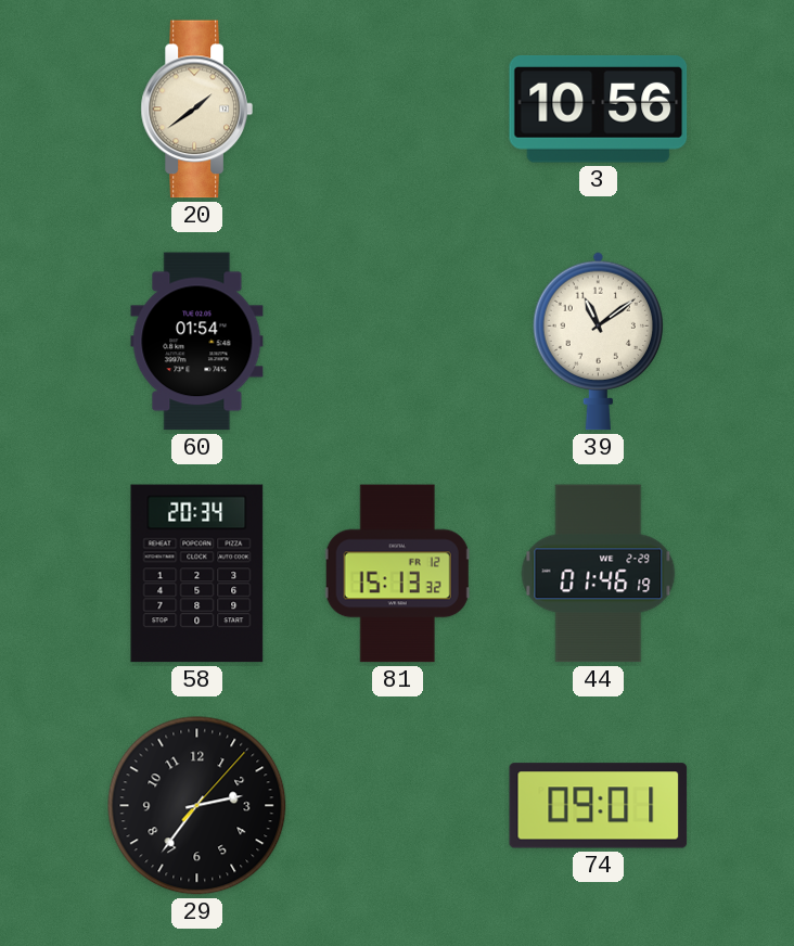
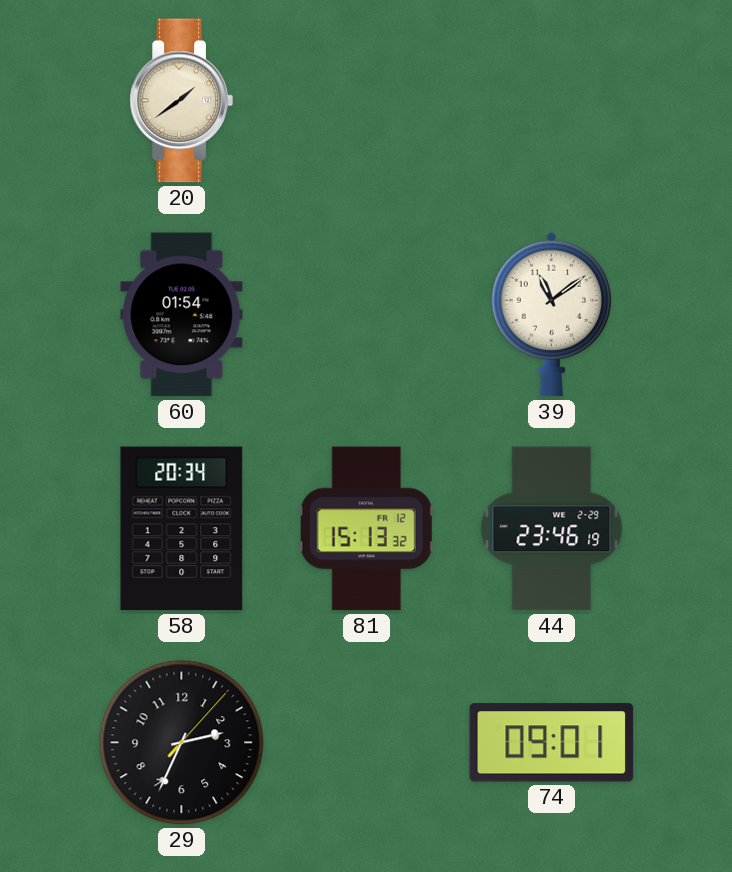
3: 10:56 -> none
44: 01:46 -> 23:46
29: 2:36 -> 2:34
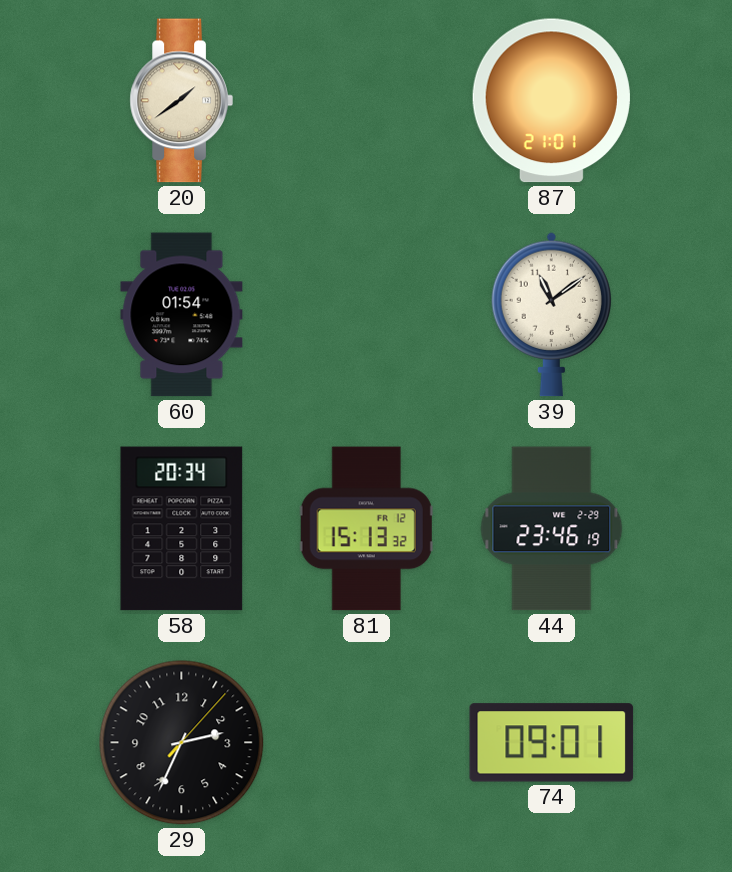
87: none -> 21:01
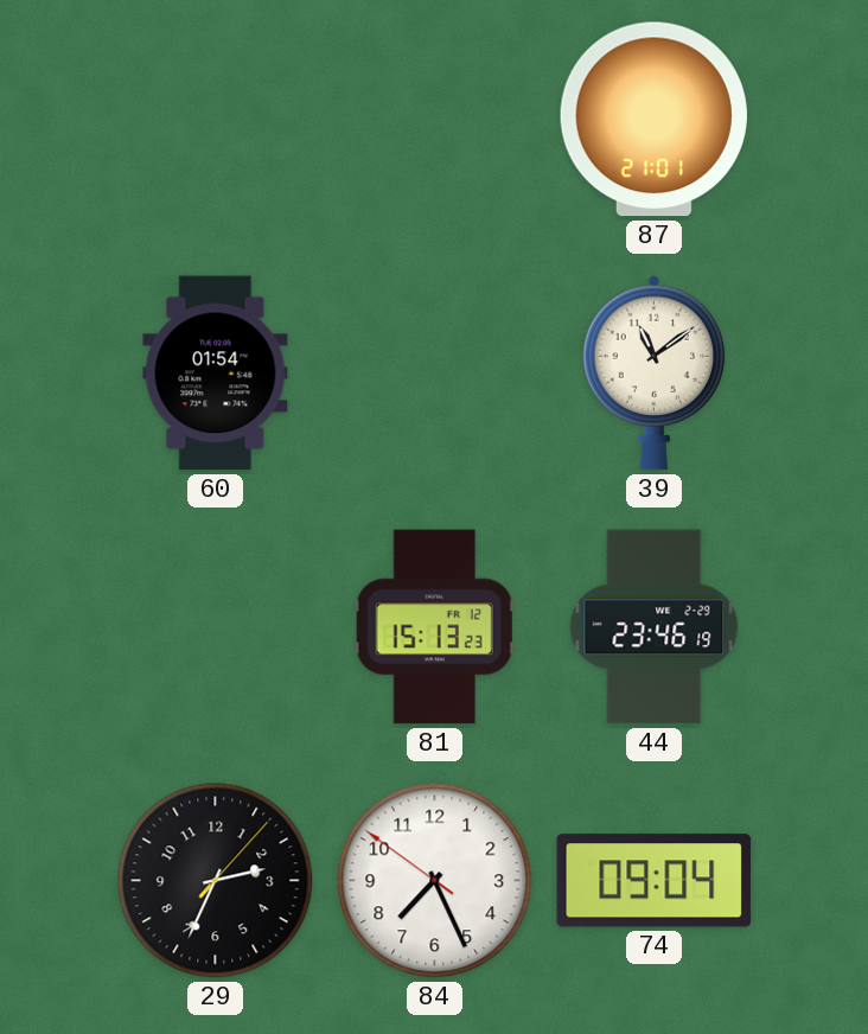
20: 1:39 -> none
58: 20:34 -> none
81: 15:13:32 -> 15:13:23
84: none -> 7:25
74: 09:01 -> 09:04
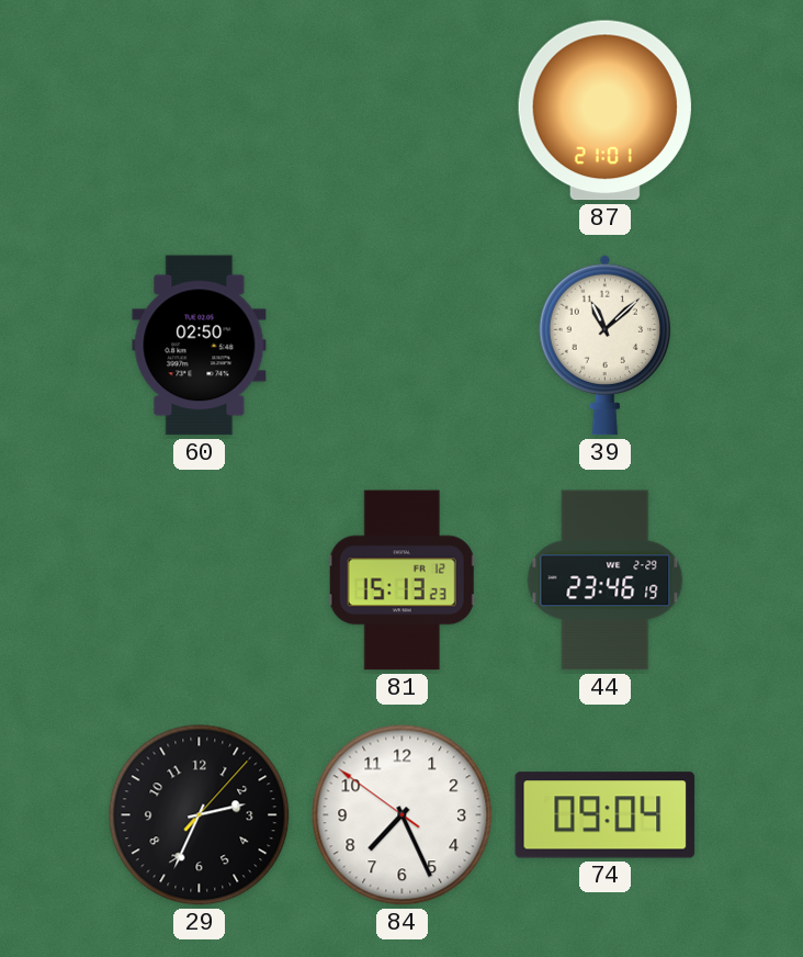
60: 01:54 -> 02:50
39: 11:09 -> 11:08
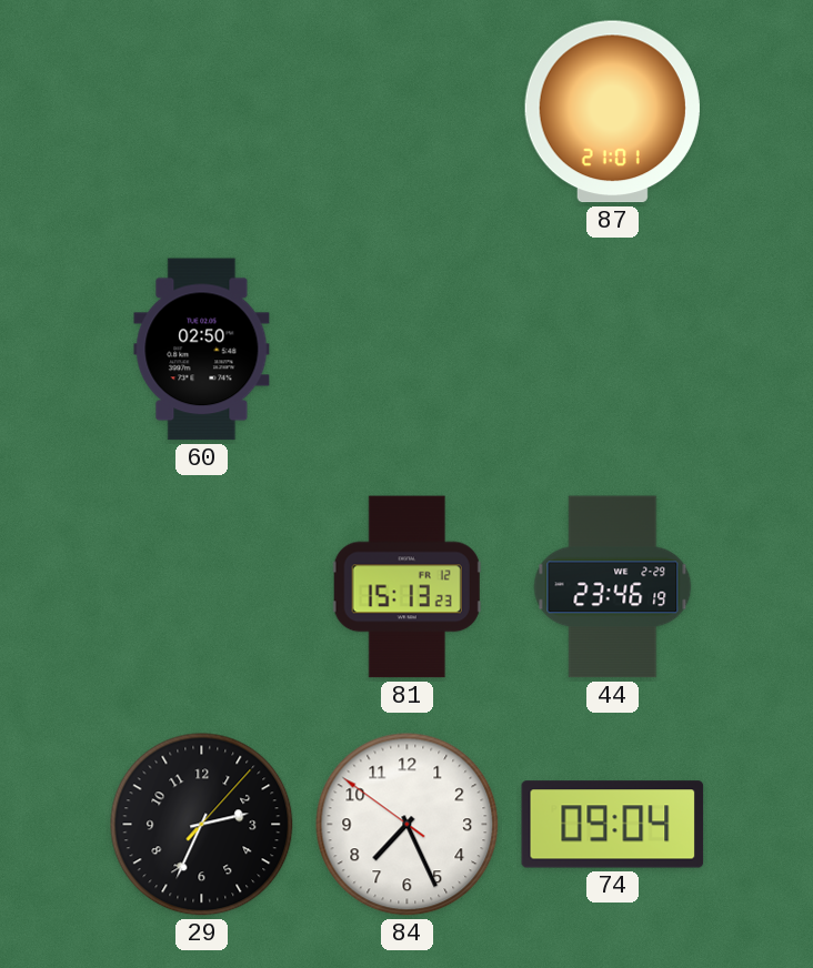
39: 11:08 -> none
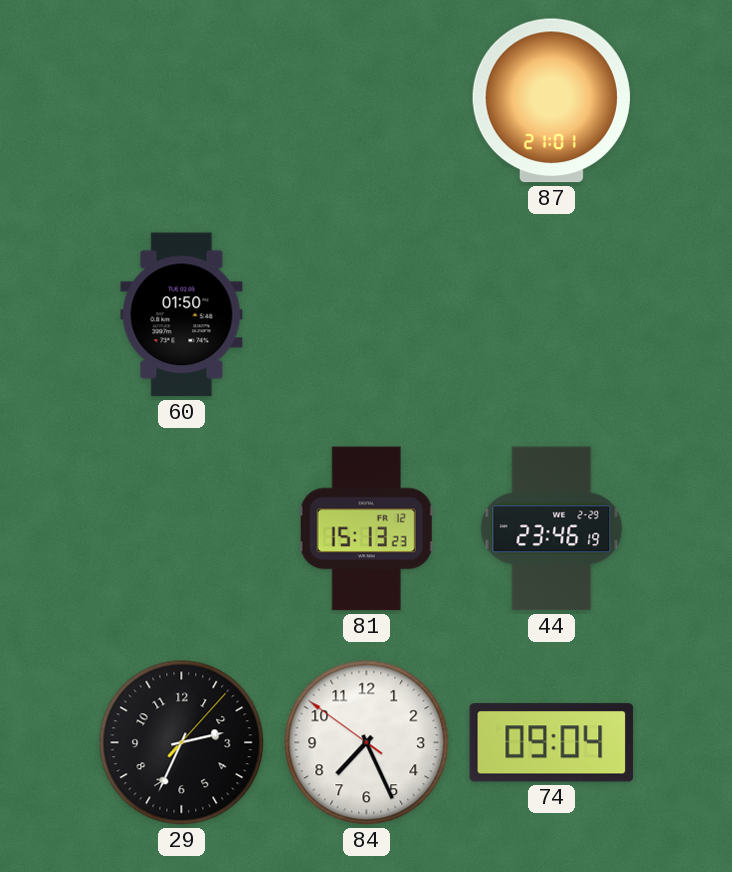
60: 02:50 -> 01:50
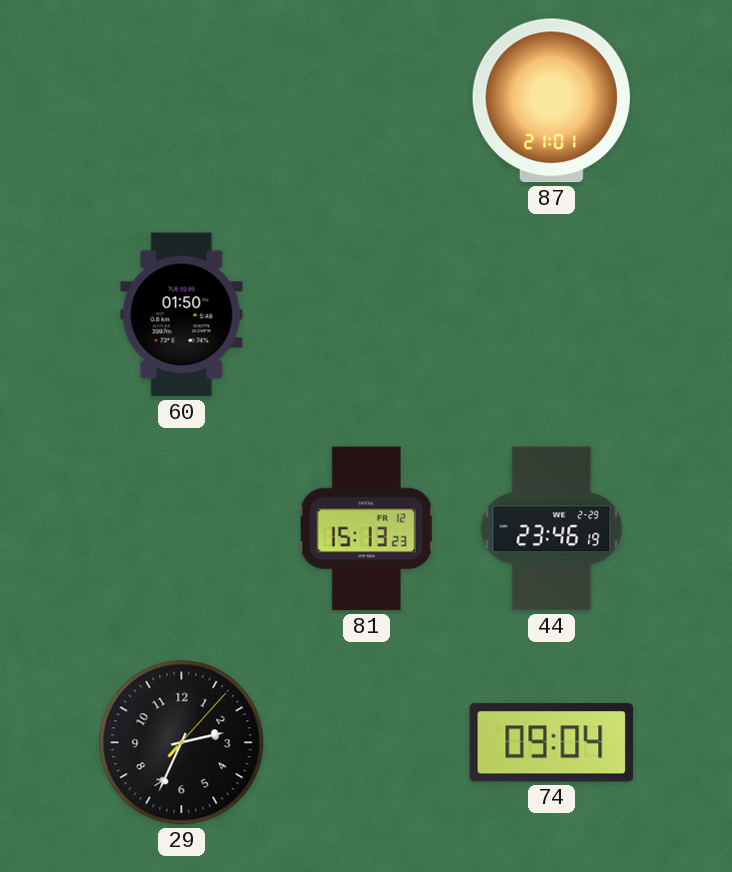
84: 7:25 -> none
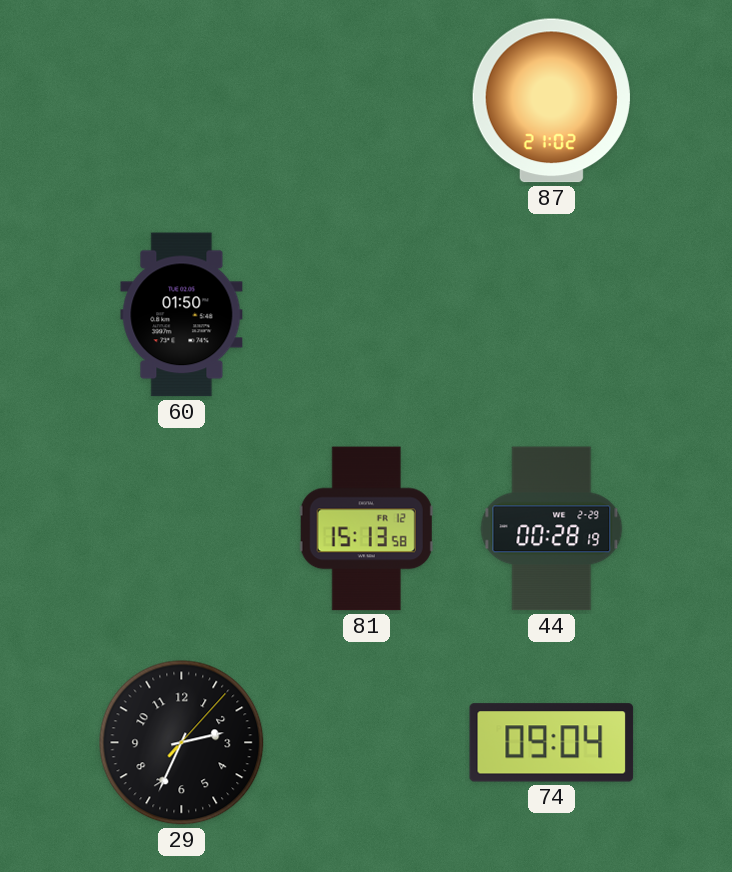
87: 21:01 -> 21:02
81: 15:13:23 -> 15:13:58
44: 23:46 -> 00:28
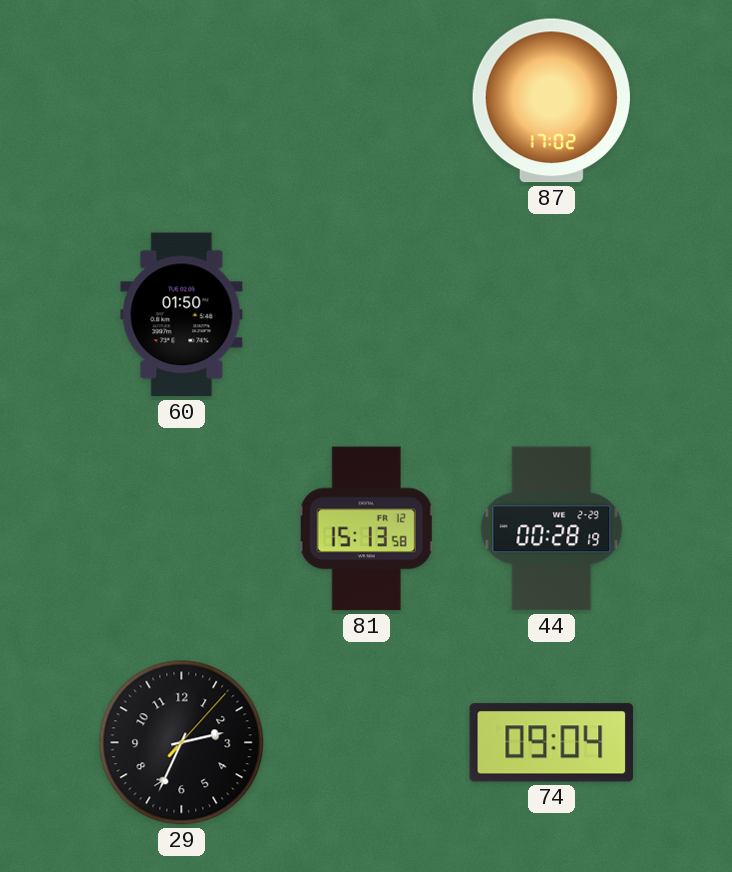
87: 21:02 -> 17:02
